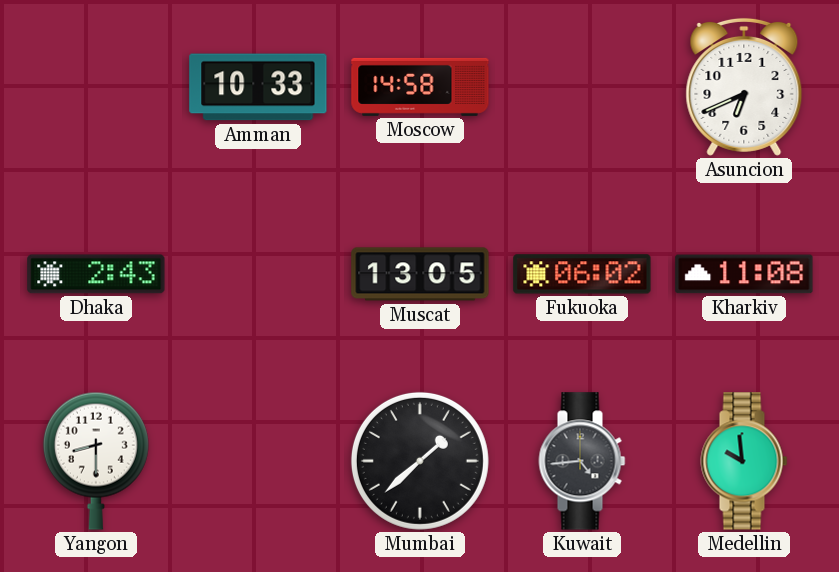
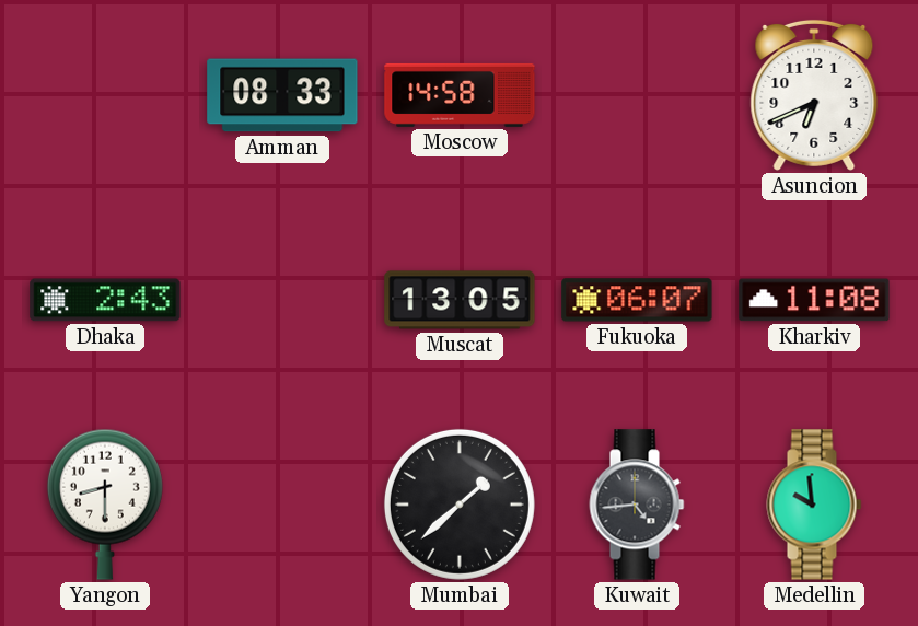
Amman: 10:33 -> 08:33
Fukuoka: 06:02 -> 06:07
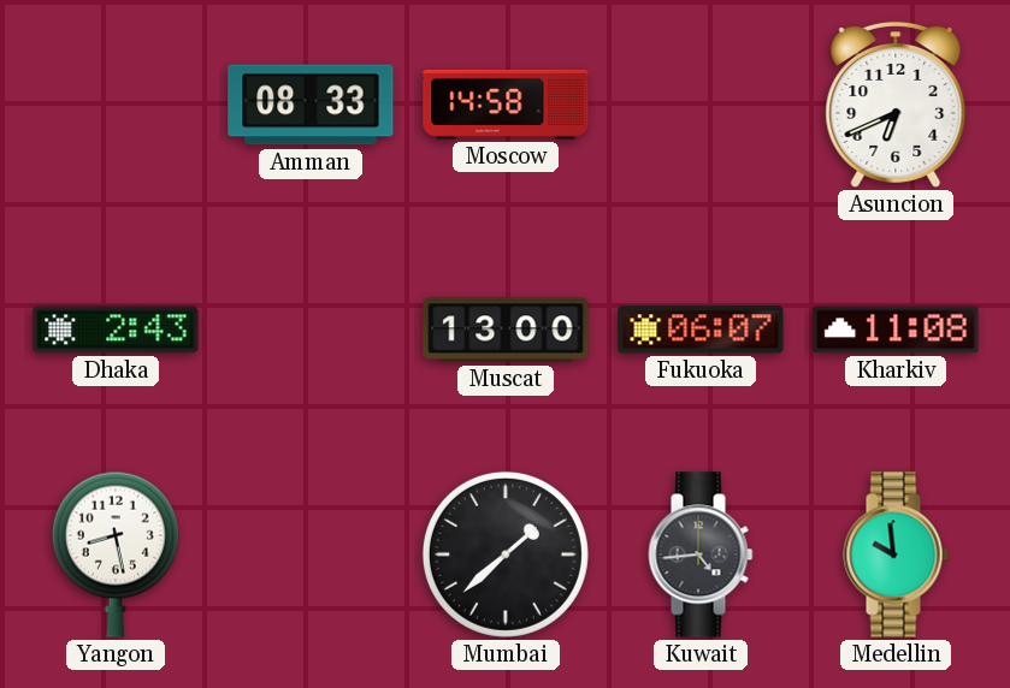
Muscat: 13:05 -> 13:00
Yangon: 8:30 -> 8:28
